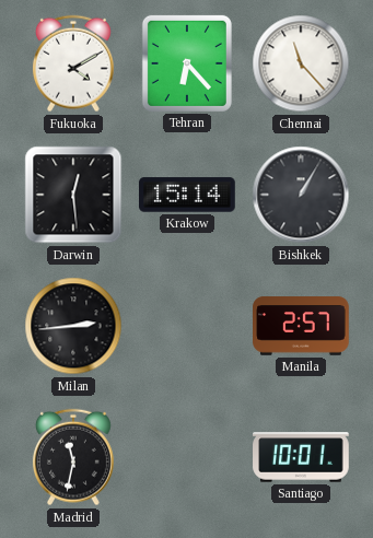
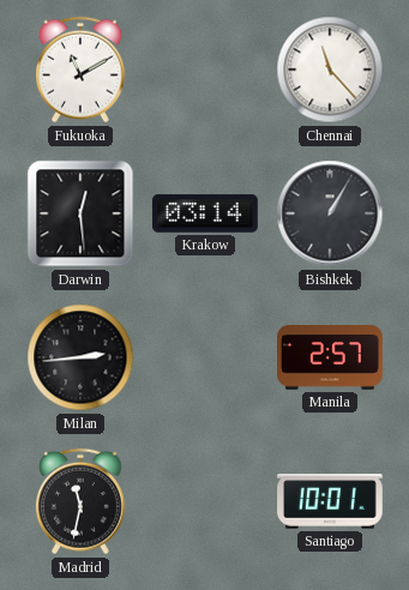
Fukuoka: 4:10 -> 11:10
Tehran: 6:23 -> none
Krakow: 15:14 -> 03:14
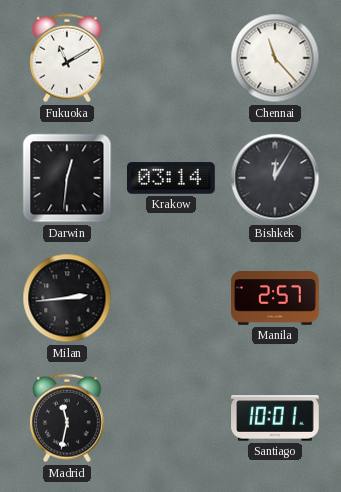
Darwin: 12:29 -> 12:31
Bishkek: 1:05 -> 12:05
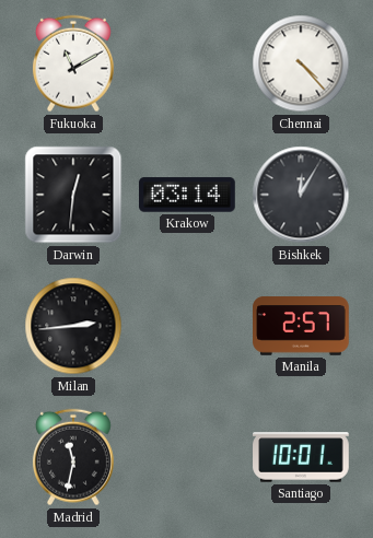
Chennai: 11:23 -> 4:23
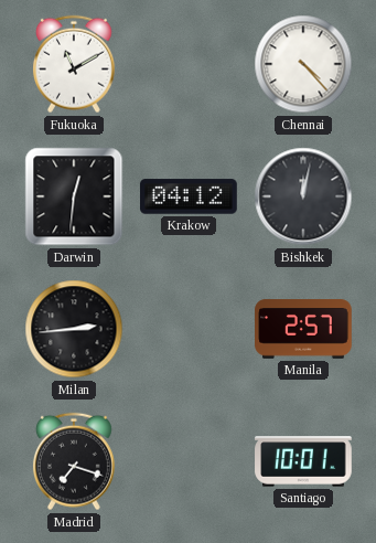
Krakow: 03:14 -> 04:12
Bishkek: 12:05 -> 12:02
Madrid: 11:32 -> 7:18
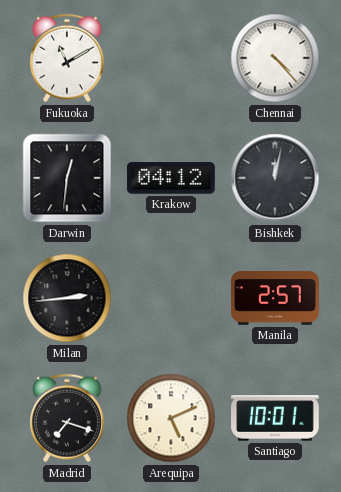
Arequipa: none -> 5:11
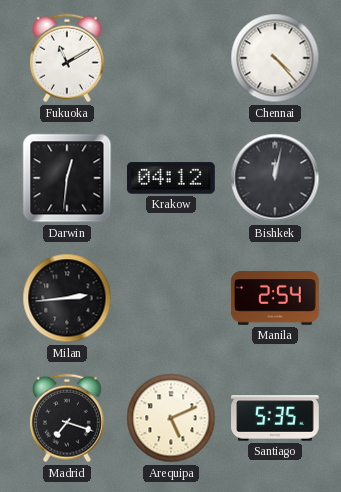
Manila: 2:57 -> 2:54
Santiago: 10:01 -> 5:35
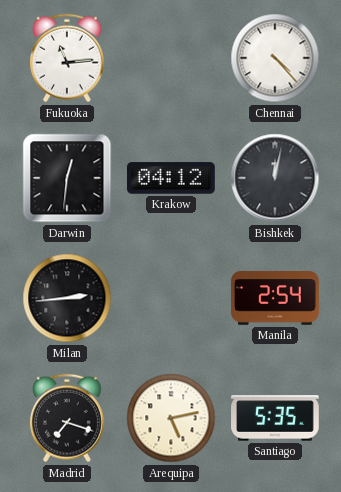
Fukuoka: 11:10 -> 11:14
Arequipa: 5:11 -> 5:13
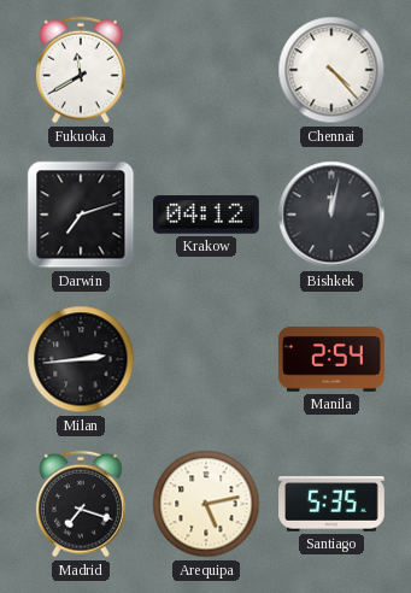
Fukuoka: 11:14 -> 11:40
Darwin: 12:31 -> 7:12
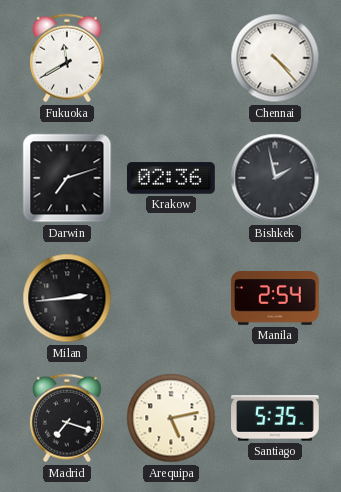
Krakow: 04:12 -> 02:36
Bishkek: 12:02 -> 1:58
